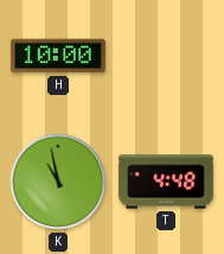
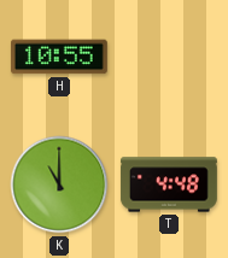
H: 10:00 -> 10:55
K: 10:58 -> 11:00
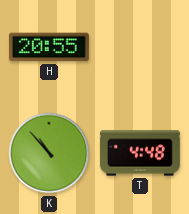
H: 10:55 -> 20:55
K: 11:00 -> 10:53
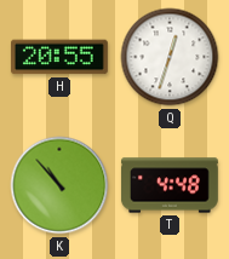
Q: none -> 12:33
